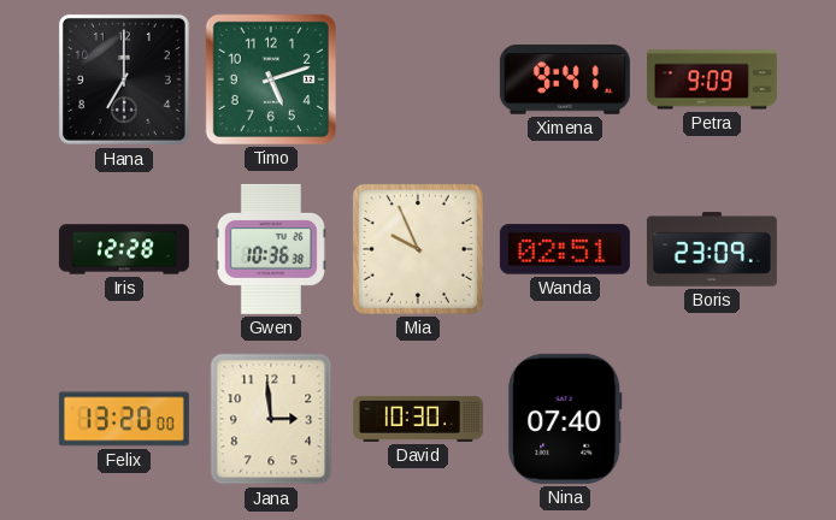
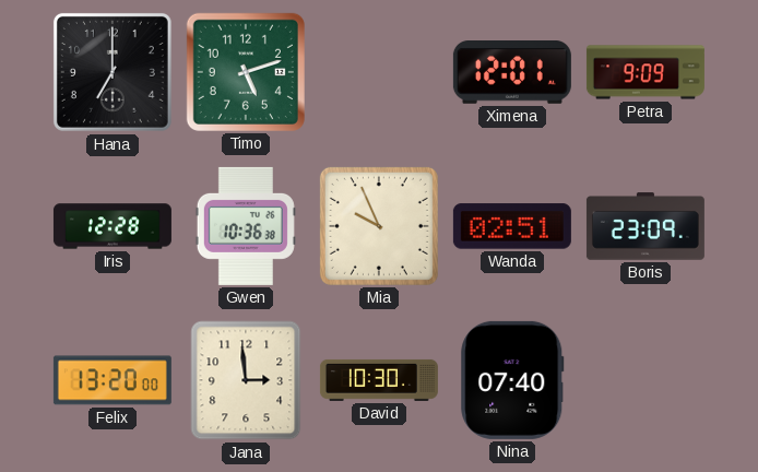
Ximena: 9:41 -> 12:01
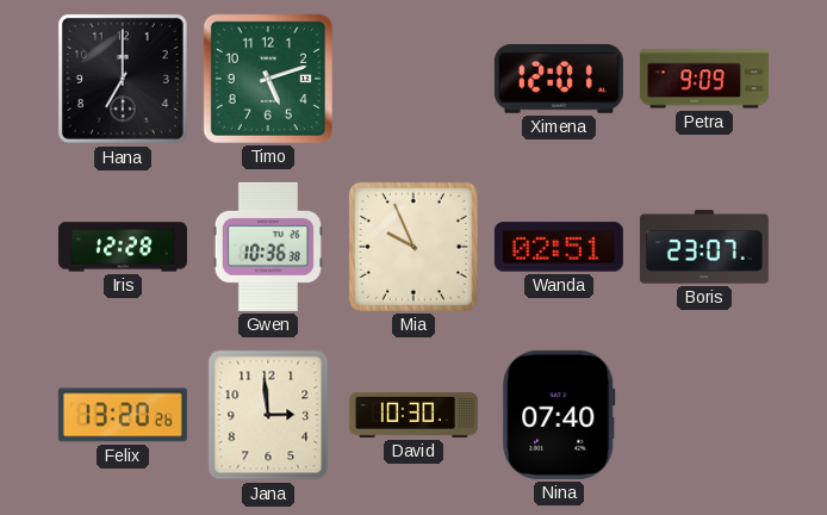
Boris: 23:09 -> 23:07
Felix: 13:20:00 -> 13:20:26
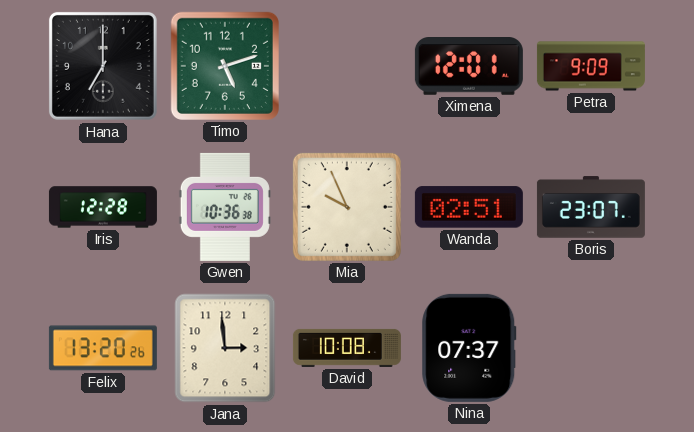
David: 10:30 -> 10:08
Nina: 07:40 -> 07:37
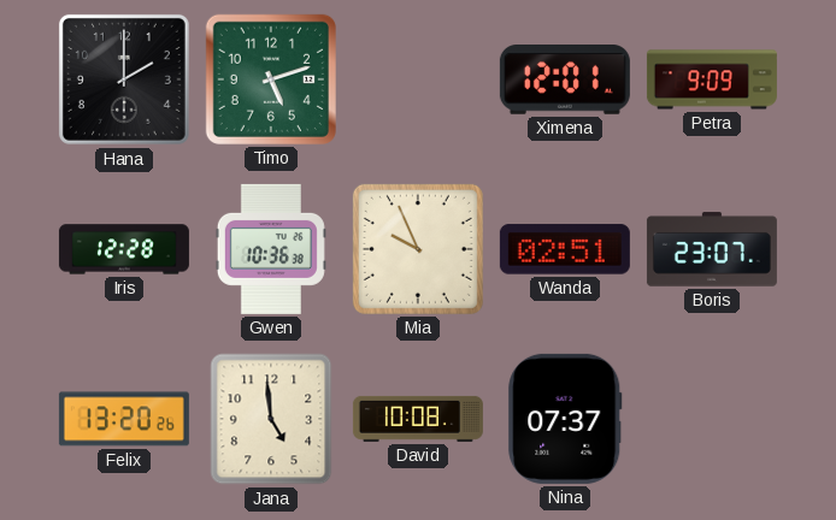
Hana: 7:00 -> 2:00
Jana: 2:59 -> 4:59
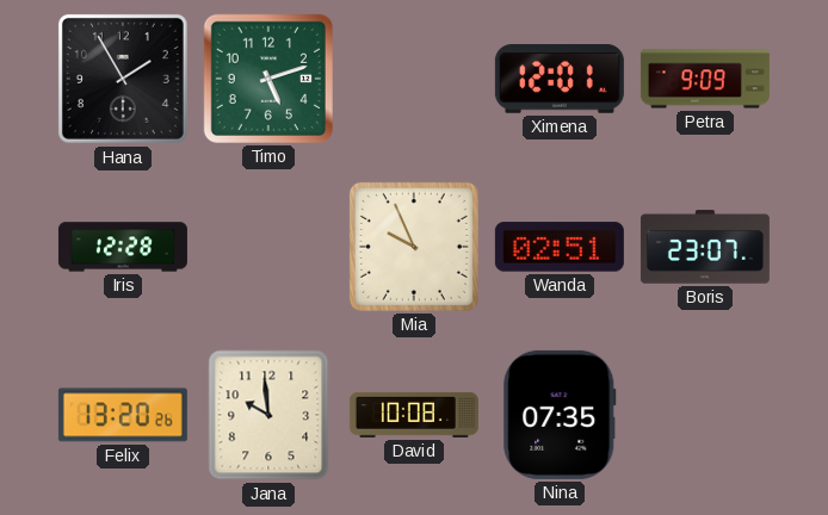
Hana: 2:00 -> 1:55
Gwen: 10:36 -> none
Jana: 4:59 -> 9:59
Nina: 07:37 -> 07:35
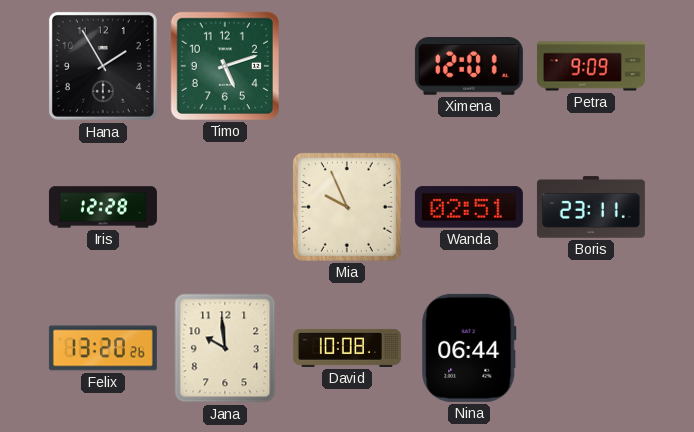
Boris: 23:07 -> 23:11
Nina: 07:35 -> 06:44
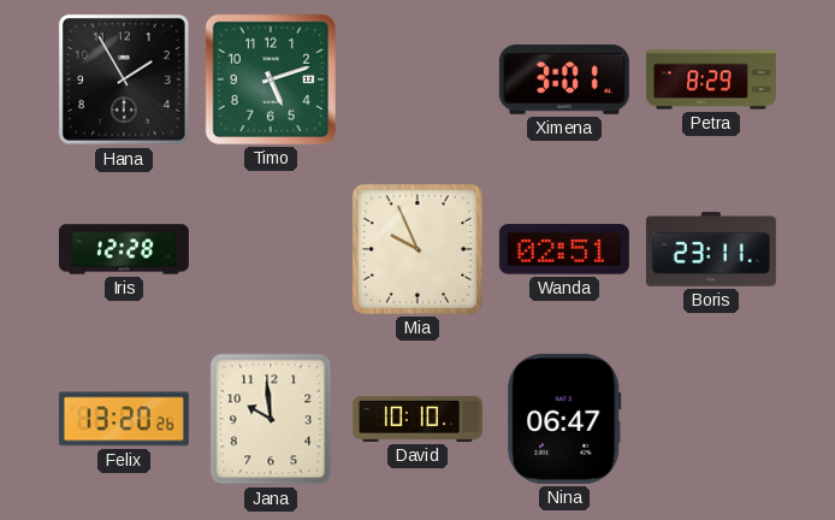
Ximena: 12:01 -> 3:01
Petra: 9:09 -> 8:29
David: 10:08 -> 10:10
Nina: 06:44 -> 06:47
